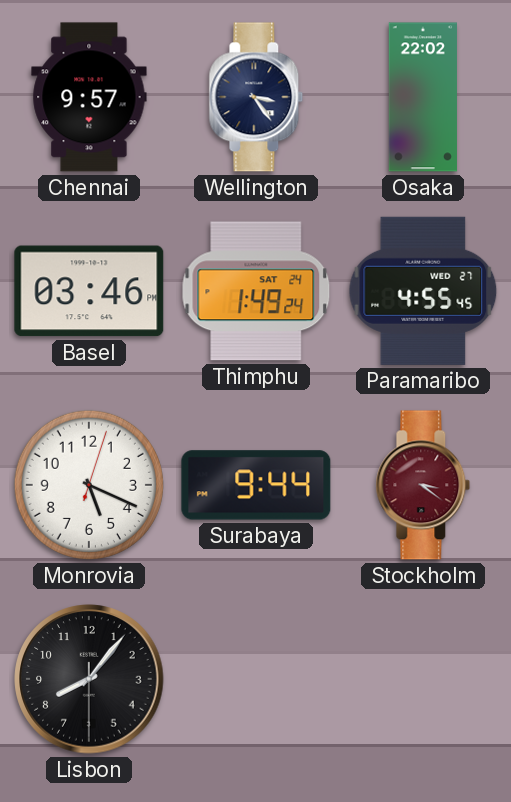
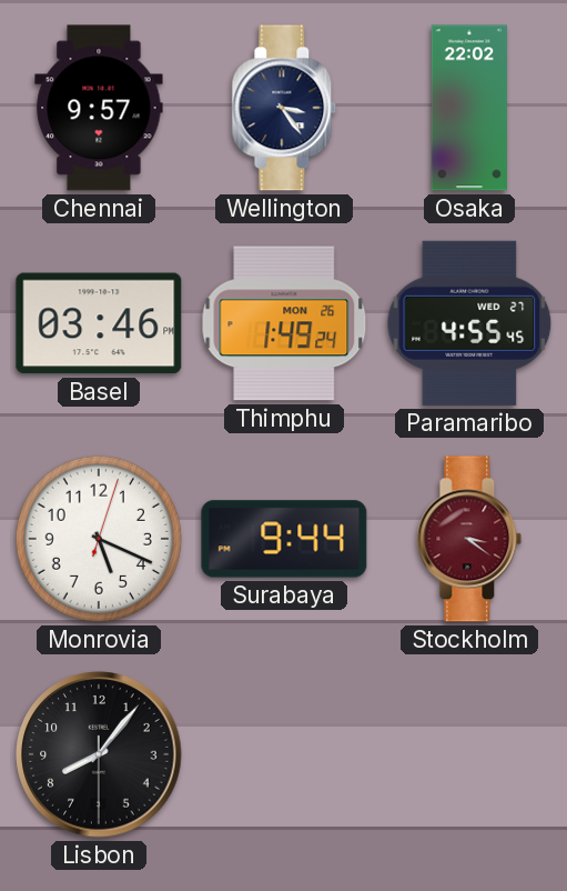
Thimphu date: SAT 24 -> MON 26
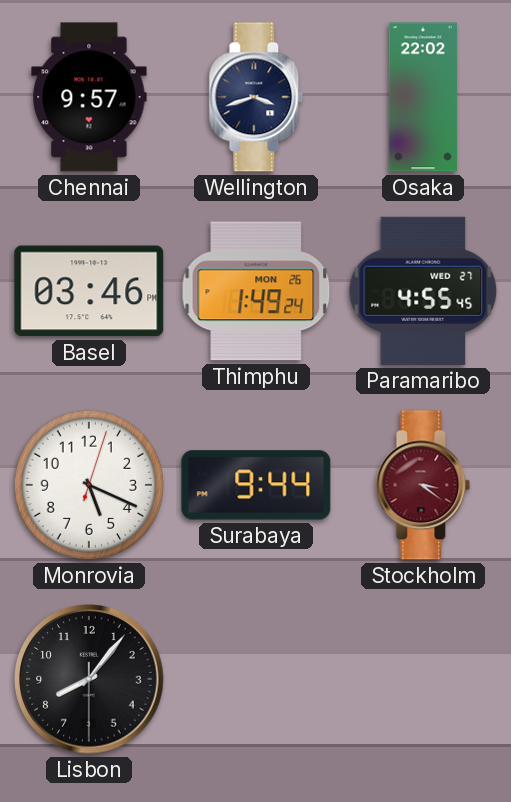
Wellington: 3:24 -> 3:42
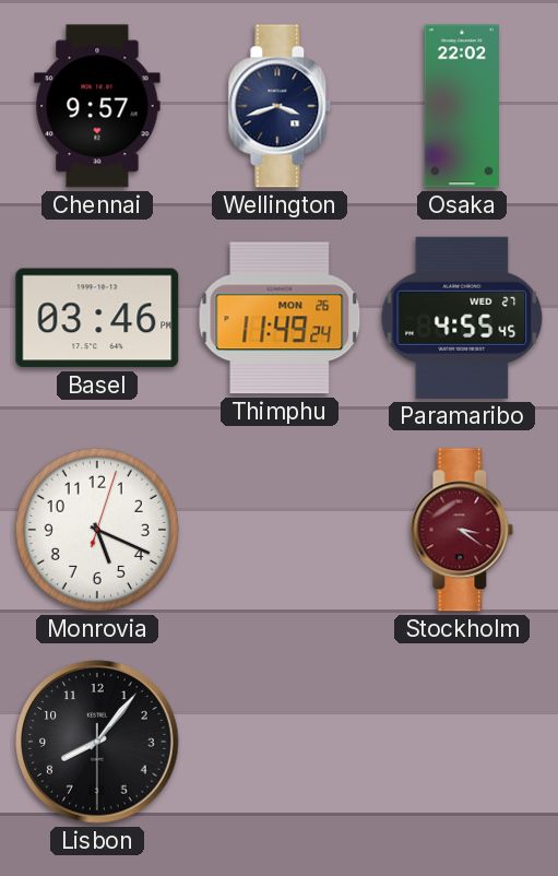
Thimphu: 1:49 -> 11:49
Surabaya: 9:44 -> none
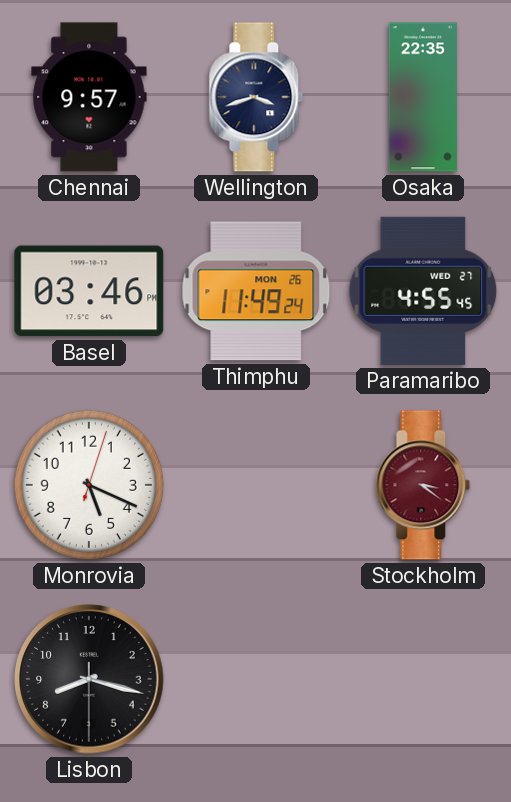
Osaka: 22:02 -> 22:35
Lisbon: 8:06 -> 8:17
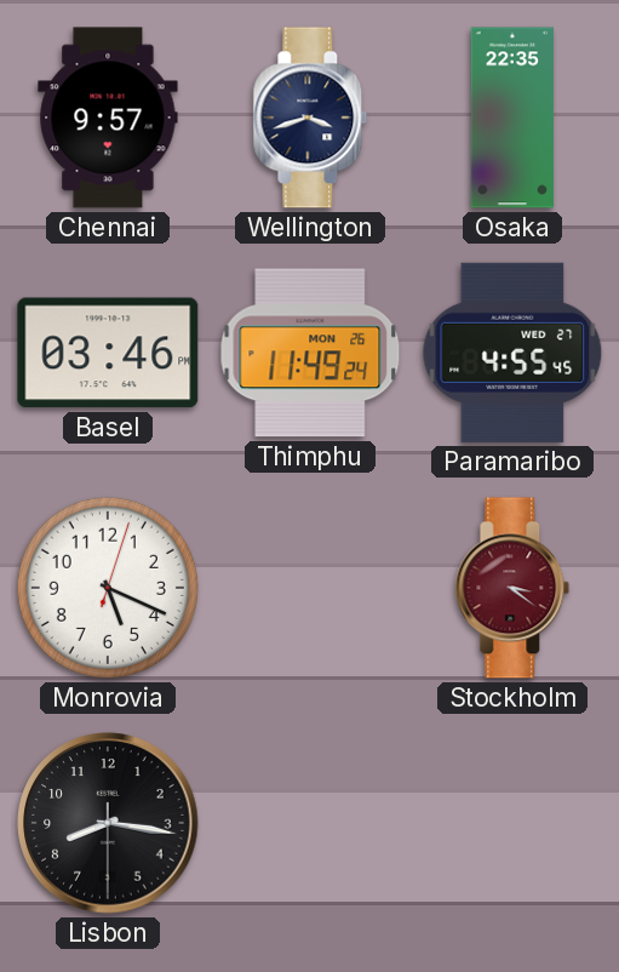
Lisbon: 8:17 -> 8:16
